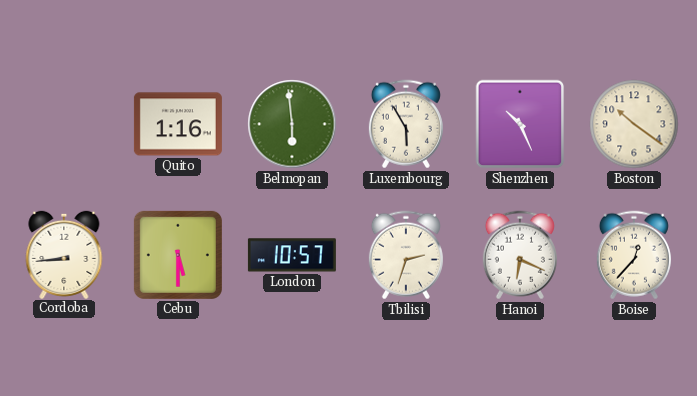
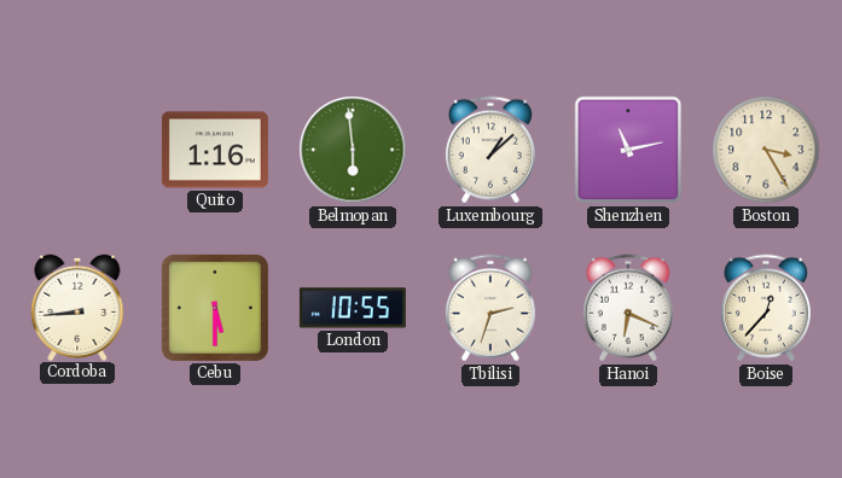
Luxembourg: 5:55 -> 1:08
Shenzhen: 10:26 -> 11:13
Boston: 10:21 -> 3:25
London: 10:57 -> 10:55
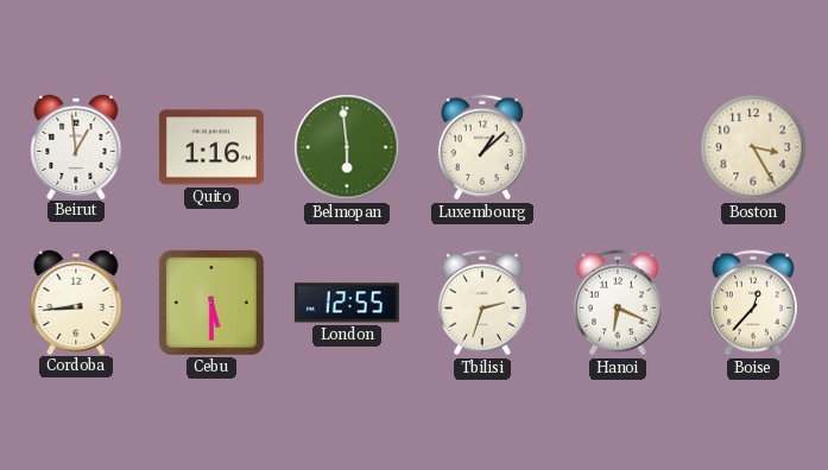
Beirut: none -> 12:59
Shenzhen: 11:13 -> none
London: 10:55 -> 12:55
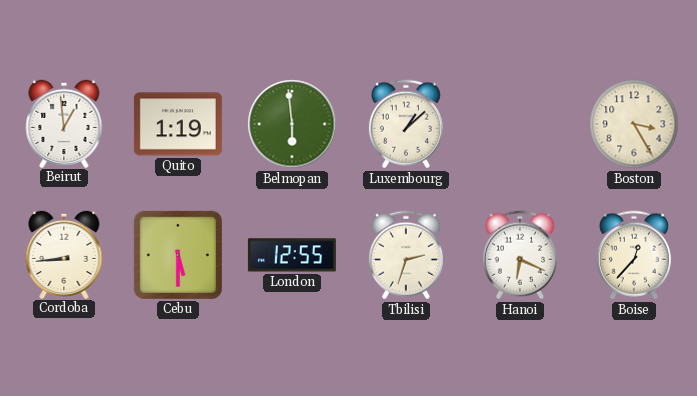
Quito: 1:16 -> 1:19
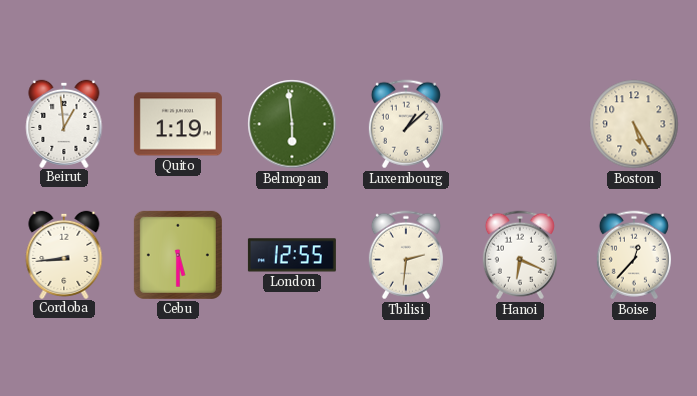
Boston: 3:25 -> 5:25
Tbilisi: 2:33 -> 2:31
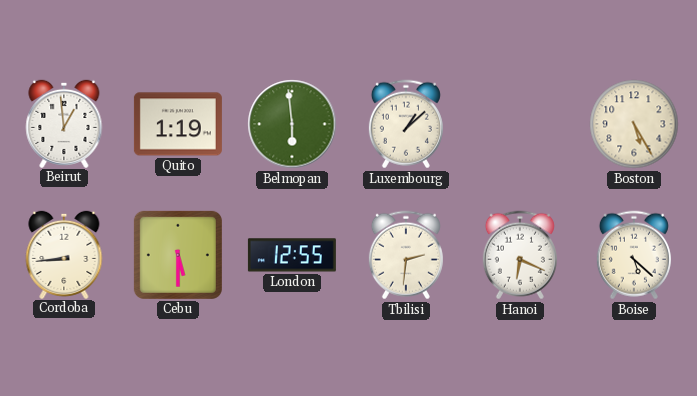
Boise: 12:37 -> 5:22
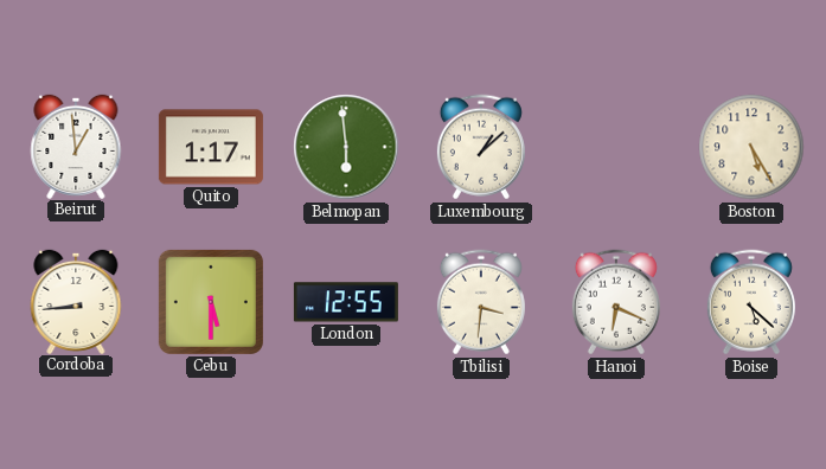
Quito: 1:19 -> 1:17
Tbilisi: 2:31 -> 3:31
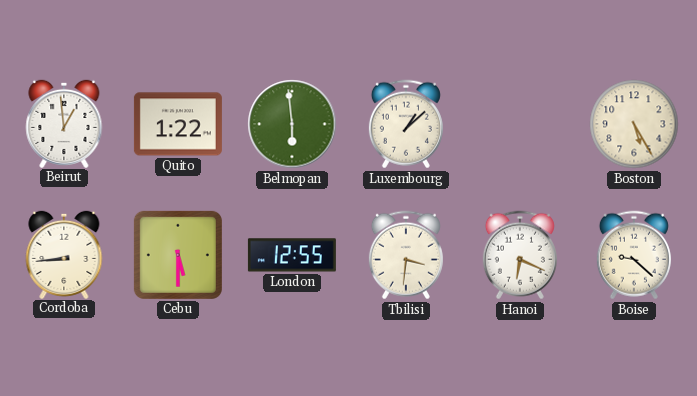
Quito: 1:17 -> 1:22
Boise: 5:22 -> 9:22
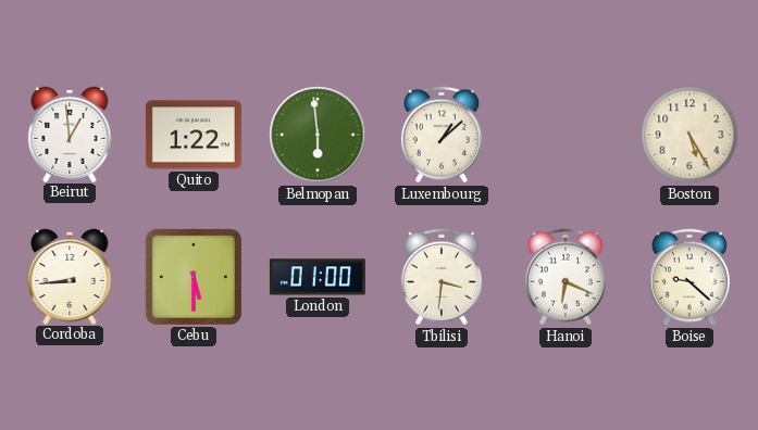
London: 12:55 -> 01:00
